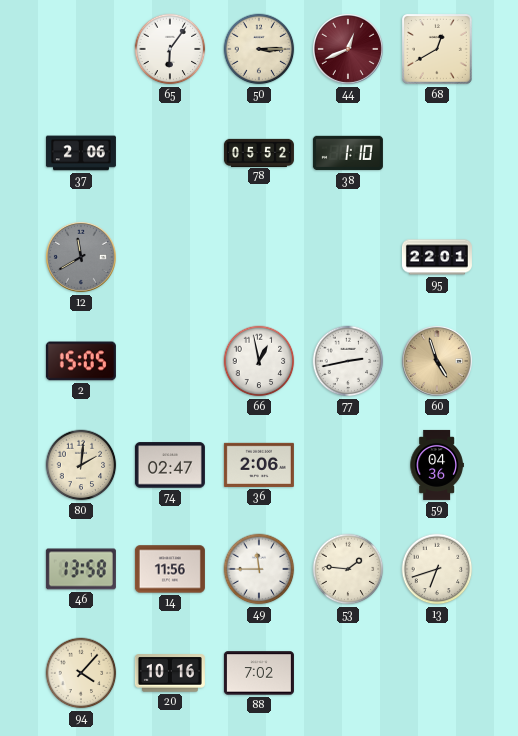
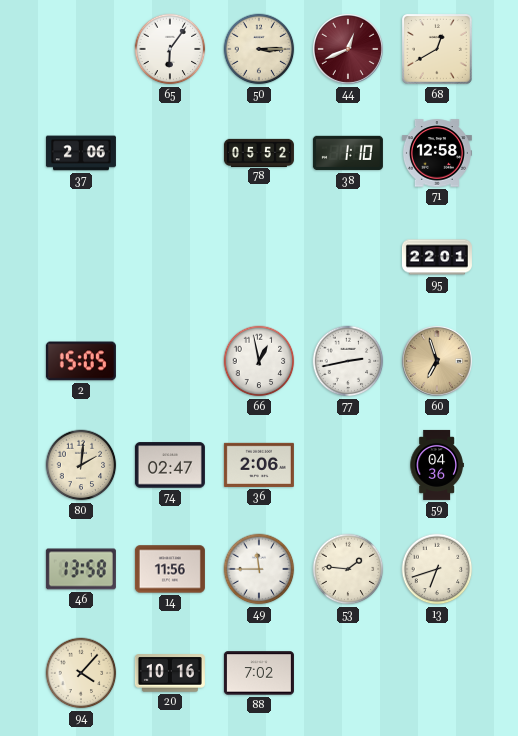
71: none -> 12:58
12: 11:40 -> none
60: 4:57 -> 6:57
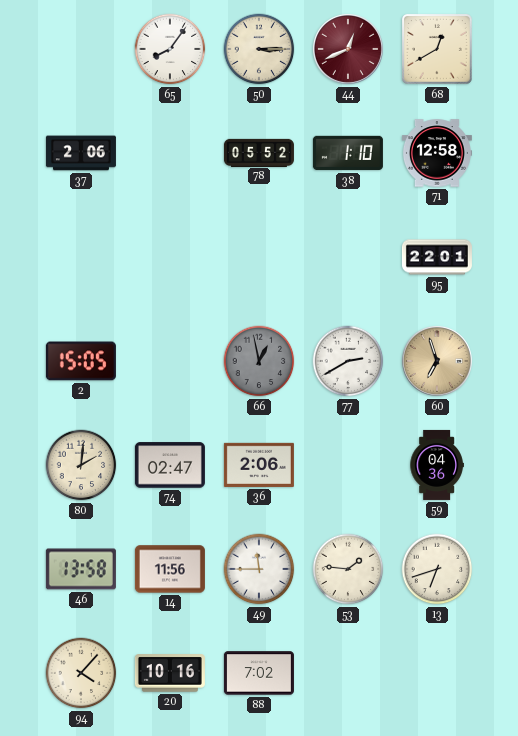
65: 6:06 -> 8:06
66 dial: white -> grey
77: 2:43 -> 2:40
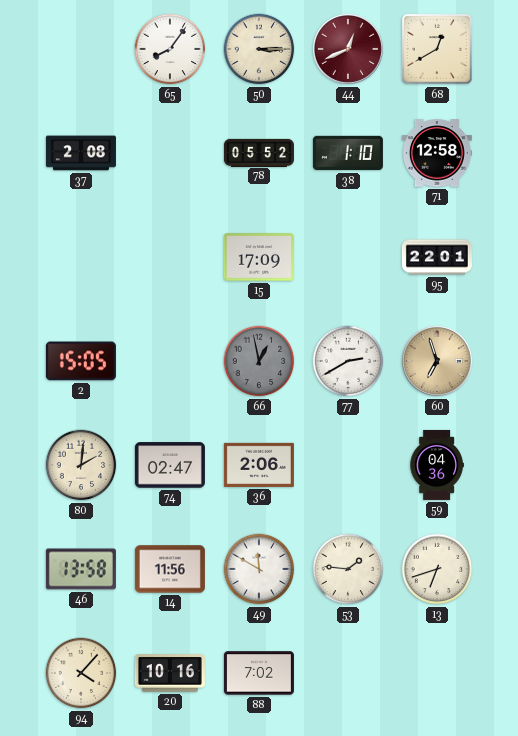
37: 2:06 -> 2:08
15: none -> 17:09
49: 11:45 -> 11:50
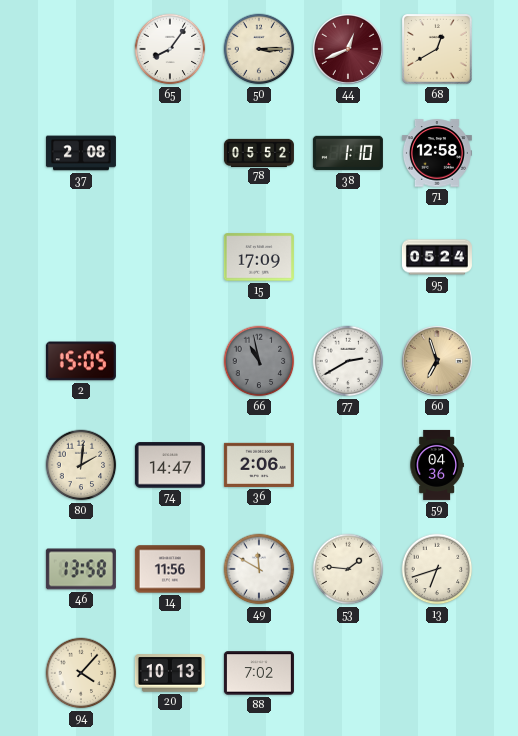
95: 22:01 -> 05:24
66: 12:58 -> 10:58
74: 02:47 -> 14:47
20: 10:16 -> 10:13
